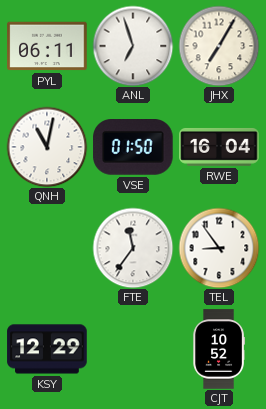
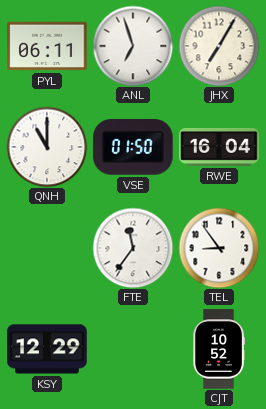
QNH: 11:02 -> 11:00
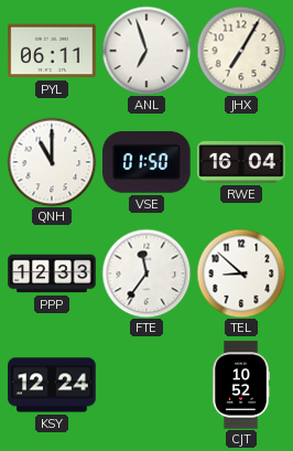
PPP: none -> 12:33
TEL: 8:54 -> 8:52
KSY: 12:29 -> 12:24
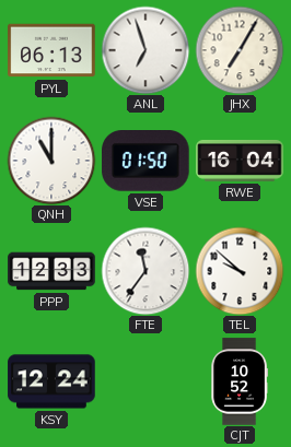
PYL: 06:11 -> 06:13
TEL: 8:52 -> 9:52
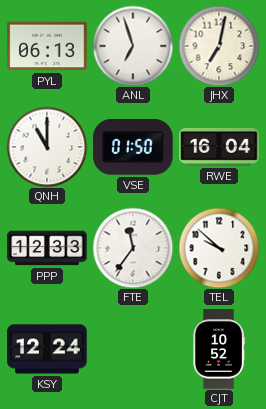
JHX: 7:05 -> 7:02
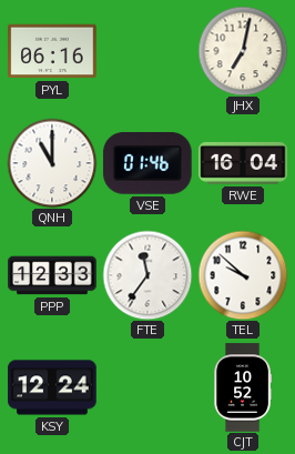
PYL: 06:13 -> 06:16
ANL: 6:57 -> none
VSE: 01:50 -> 01:46
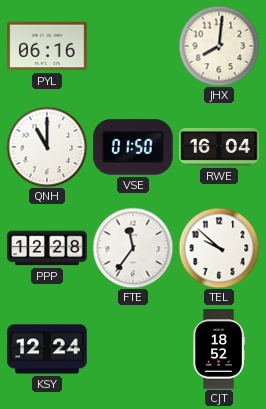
JHX: 7:02 -> 8:01
VSE: 01:46 -> 01:50
PPP: 12:33 -> 12:28
CJT: 10:52 -> 18:52
